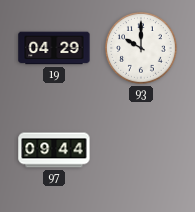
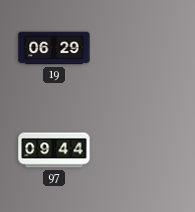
19: 04:29 -> 06:29
93: 10:00 -> none
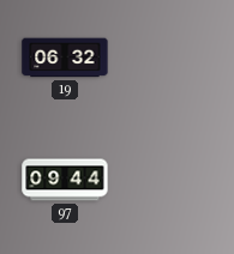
19: 06:29 -> 06:32
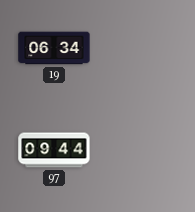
19: 06:32 -> 06:34
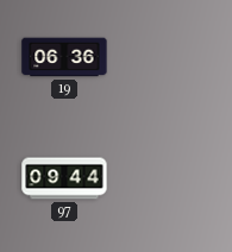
19: 06:34 -> 06:36
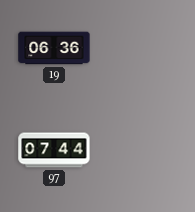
97: 09:44 -> 07:44
